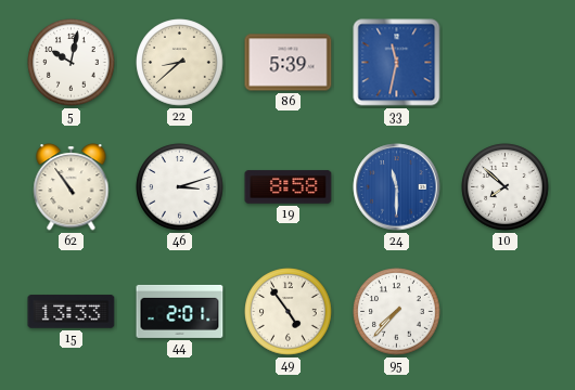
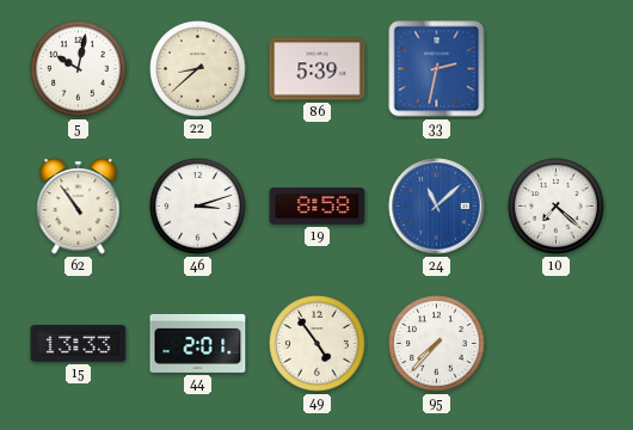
33: 11:32 -> 2:32
24: 11:30 -> 11:08
10: 7:52 -> 7:22
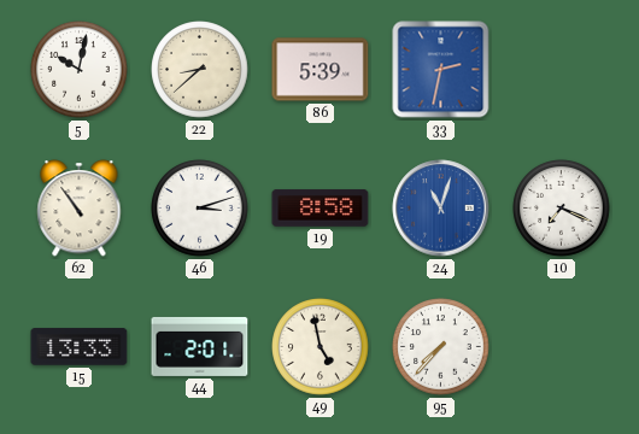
24: 11:08 -> 11:03
10: 7:22 -> 7:19
49: 4:54 -> 4:58
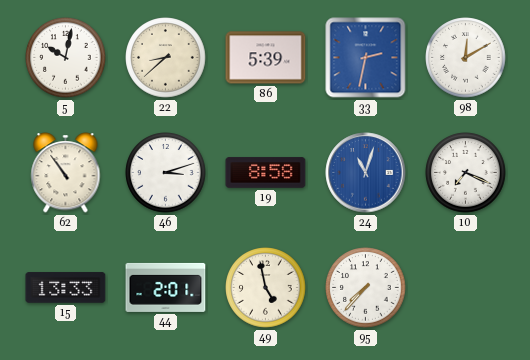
98: none -> 12:10
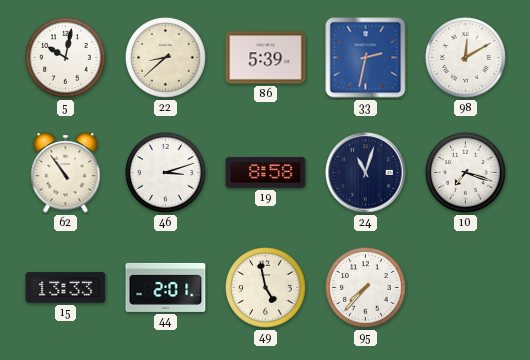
24 dial: blue -> navy
10: 7:19 -> 7:18
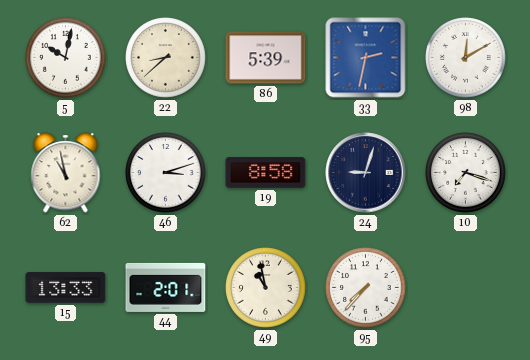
62: 10:54 -> 10:58
24: 11:03 -> 9:03
49: 4:58 -> 10:58
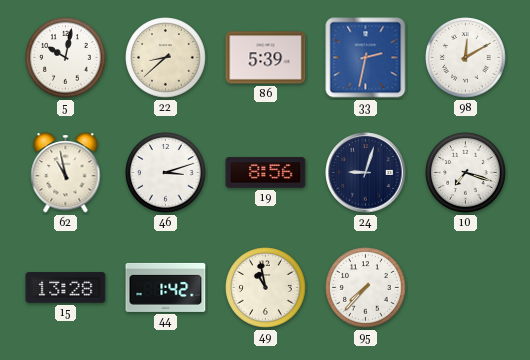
19: 8:58 -> 8:56
15: 13:33 -> 13:28
44: 2:01 -> 1:42
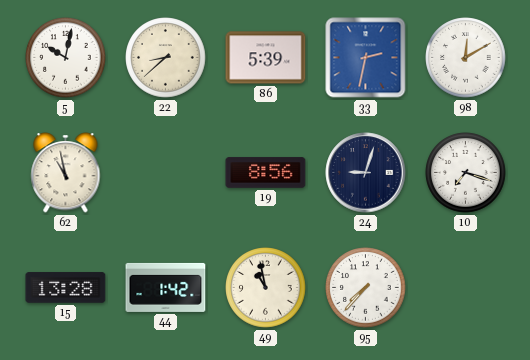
46: 3:12 -> none
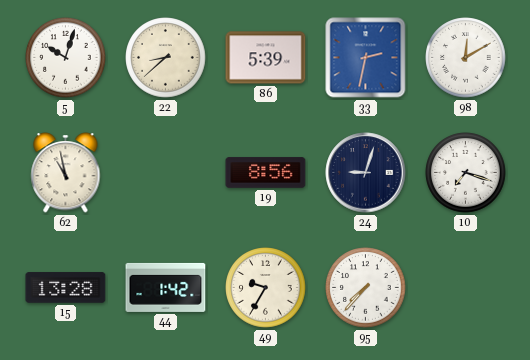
5: 10:02 -> 10:03
49: 10:58 -> 9:35
